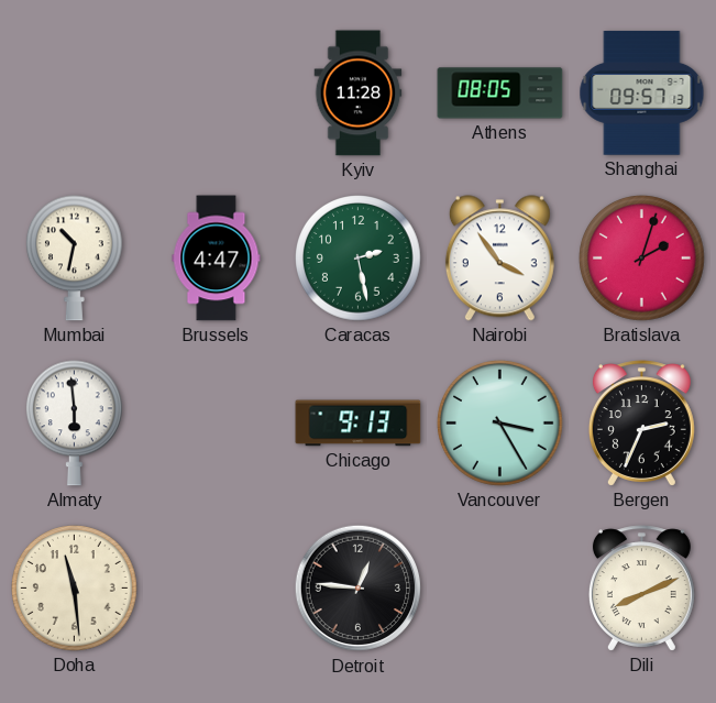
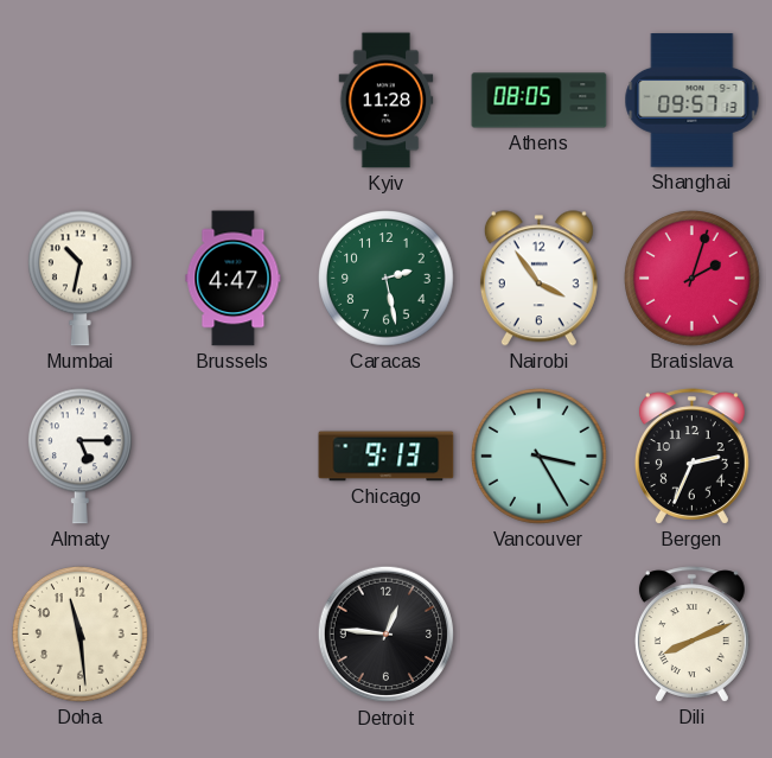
Almaty: 5:59 -> 5:15
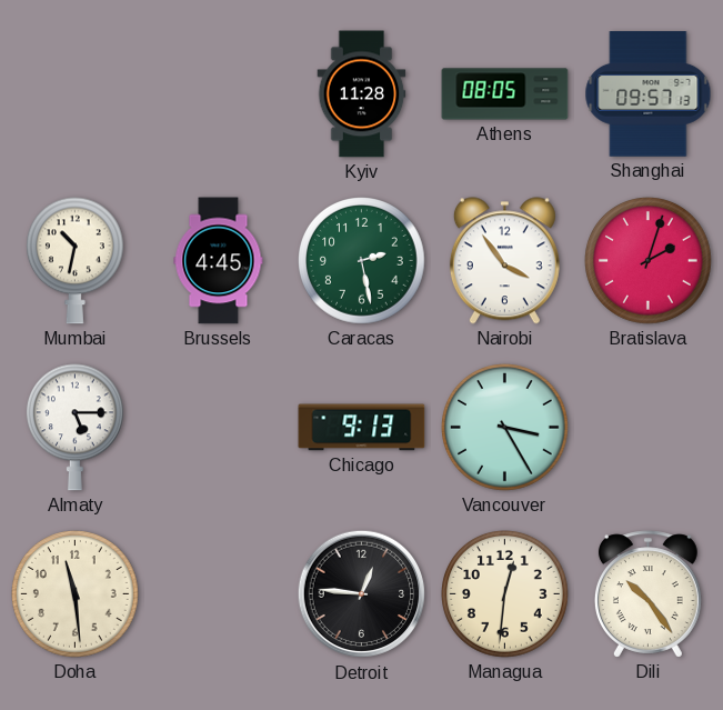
Brussels: 4:47 -> 4:45
Bergen: 2:34 -> none
Managua: none -> 12:31
Dili: 8:11 -> 10:24
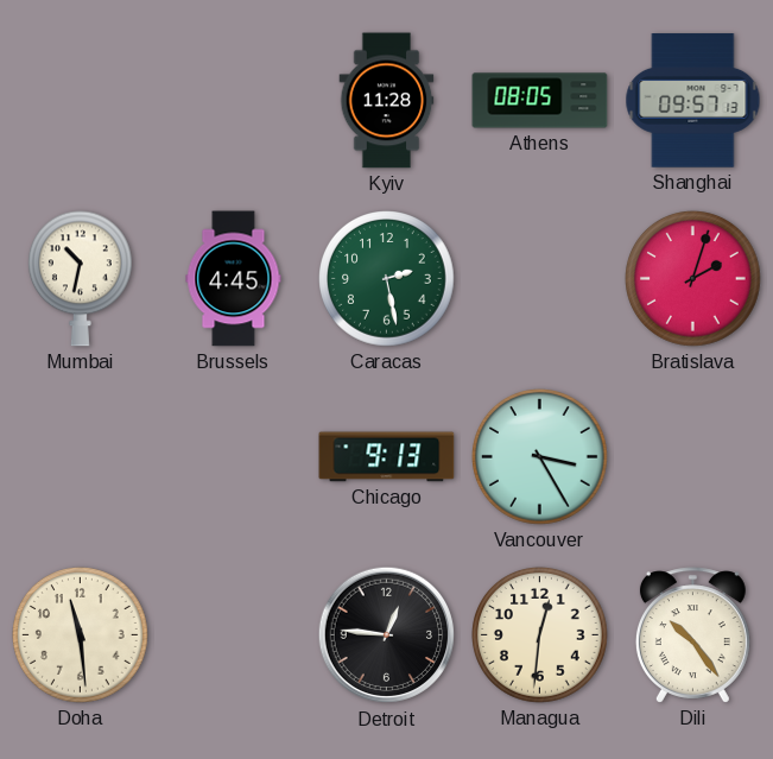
Nairobi: 3:54 -> none
Almaty: 5:15 -> none
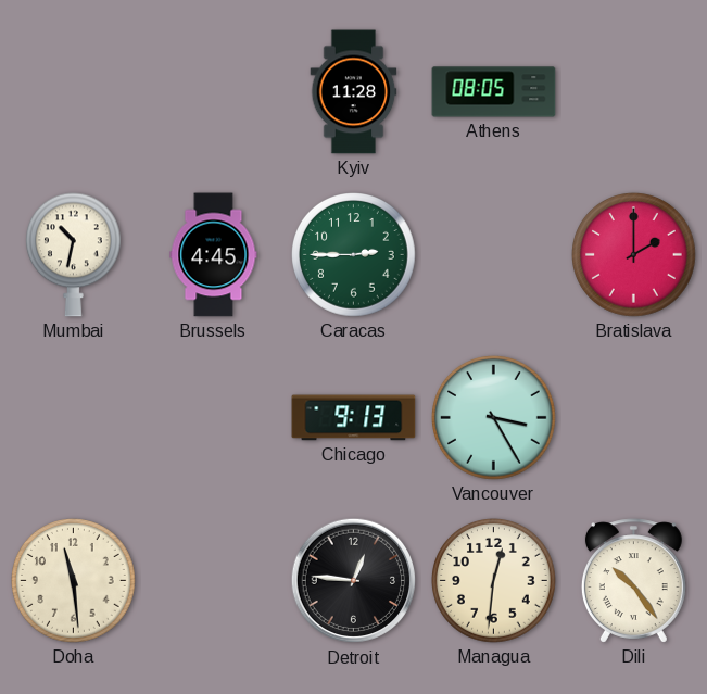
Shanghai: 09:57 -> none
Caracas: 2:28 -> 2:45
Bratislava: 2:03 -> 2:00
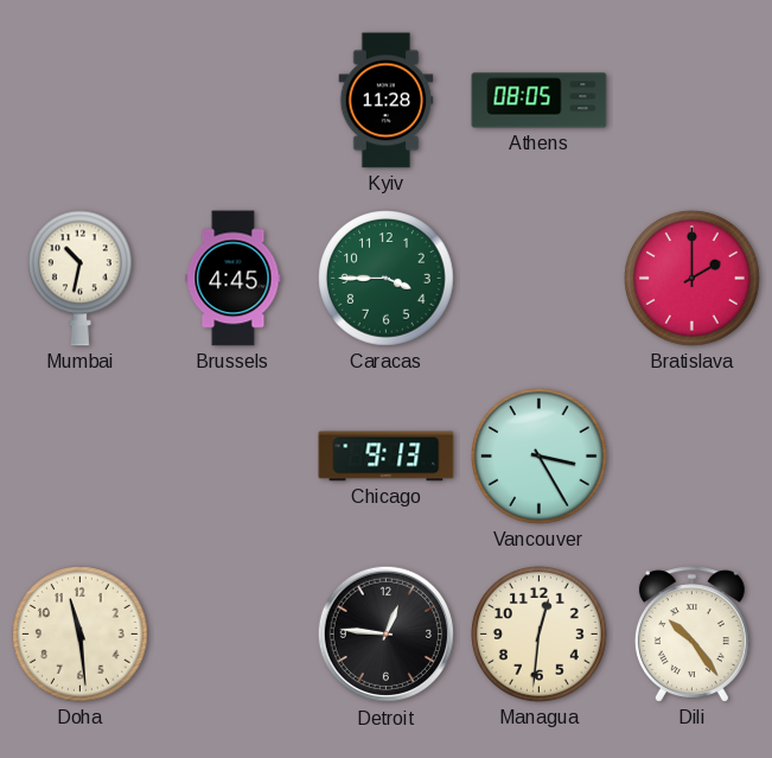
Caracas: 2:45 -> 3:45
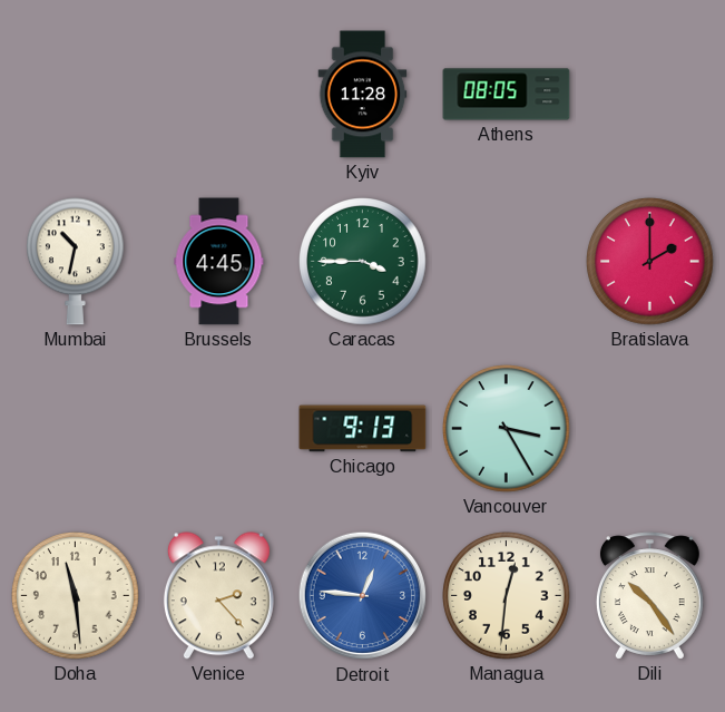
Venice: none -> 2:23
Detroit dial: black -> blue
